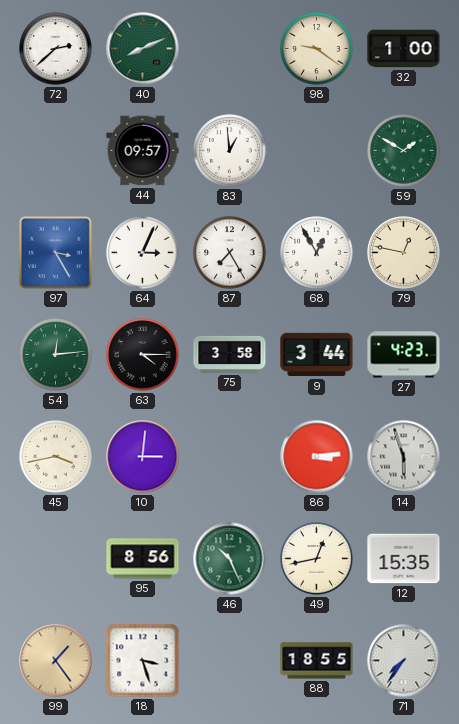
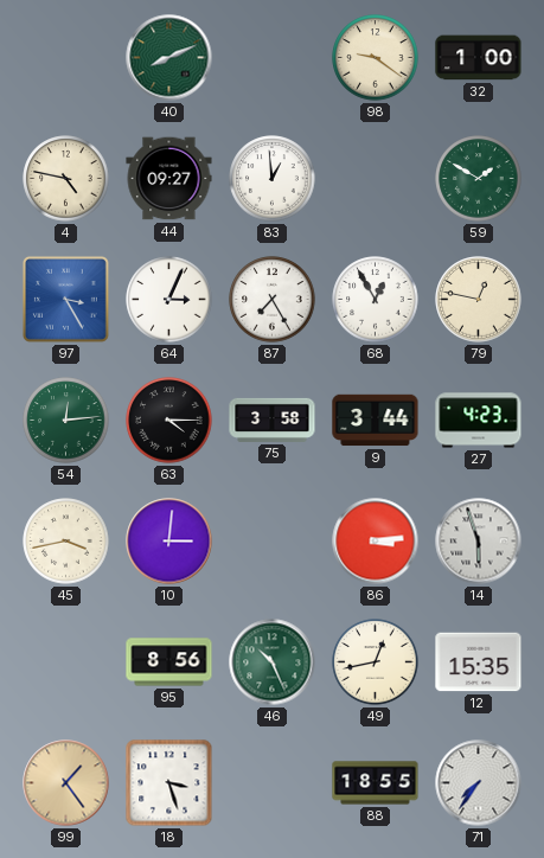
72: 2:38 -> none
4: none -> 4:47
44: 09:57 -> 09:27
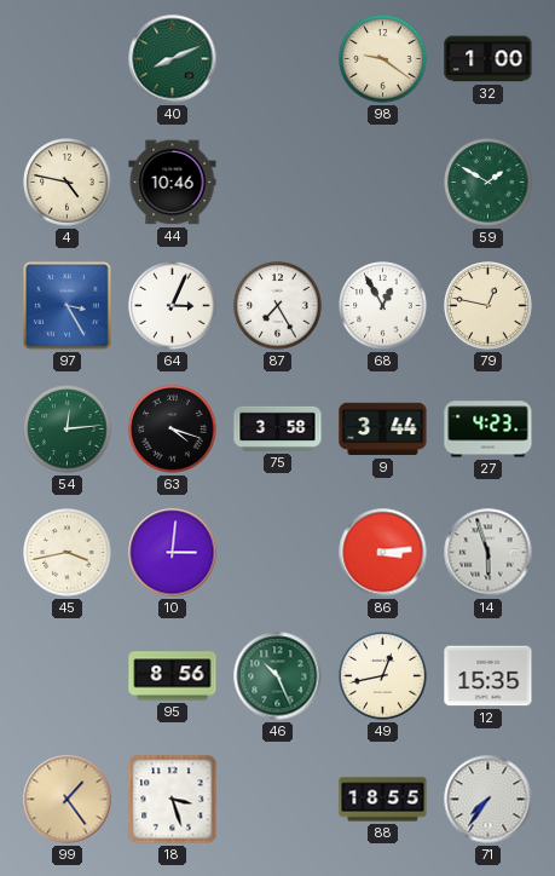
44: 09:27 -> 10:46
83: 12:59 -> none
63: 4:15 -> 4:18
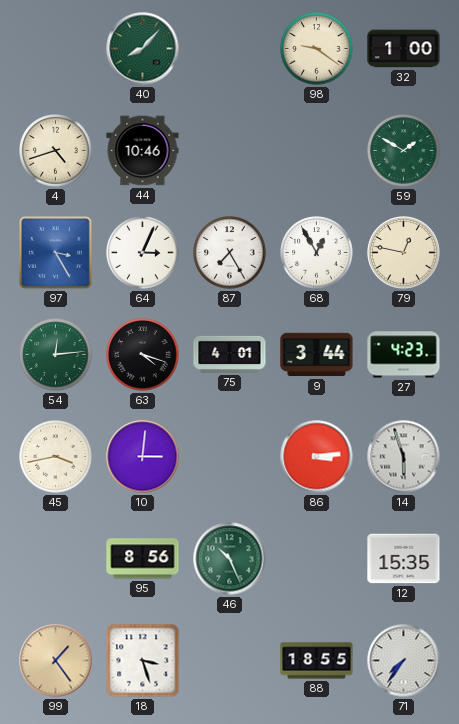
40: 8:11 -> 8:07
4: 4:47 -> 4:42
75: 3:58 -> 4:01
49: 12:43 -> none
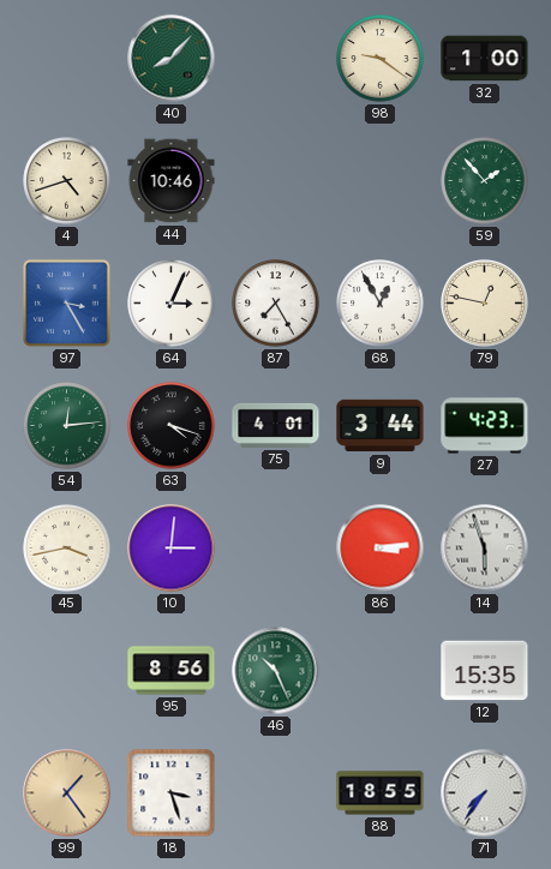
59: 1:50 -> 1:53
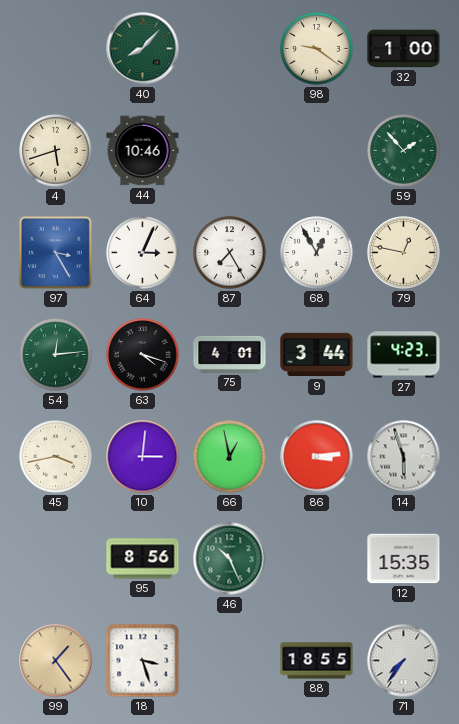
4: 4:42 -> 5:42
66: none -> 12:58
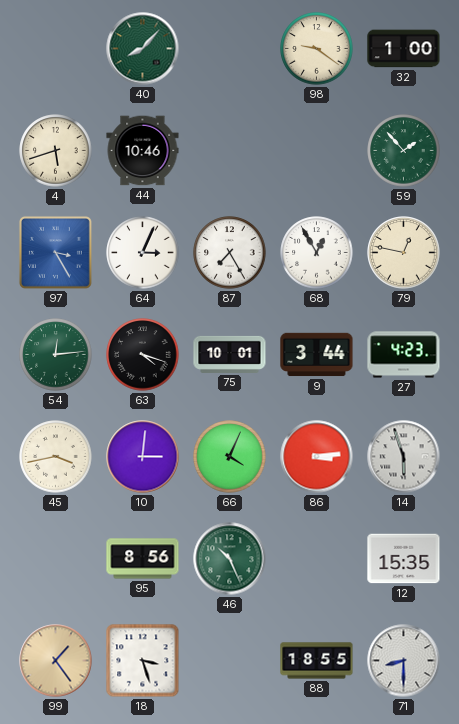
75: 4:01 -> 10:01
66: 12:58 -> 4:04
71: 7:36 -> 8:30
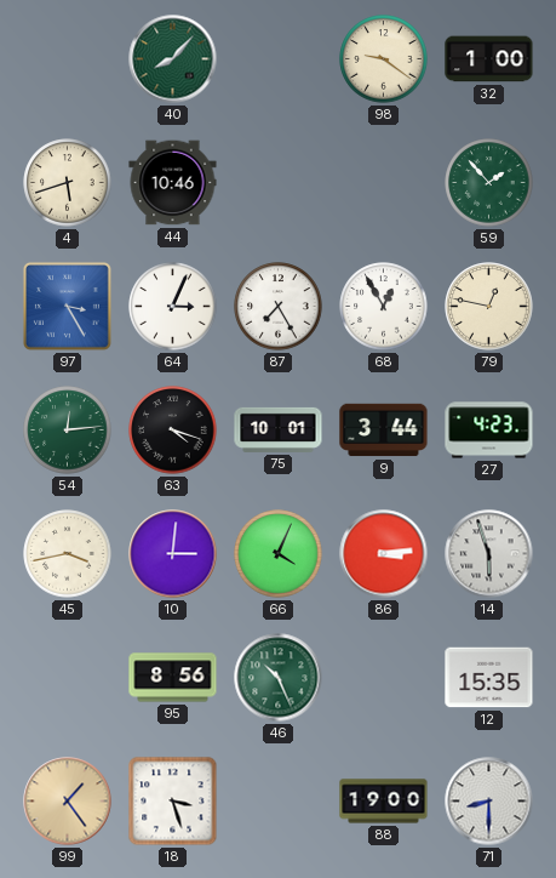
88: 18:55 -> 19:00
